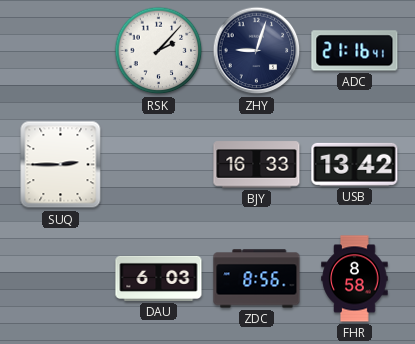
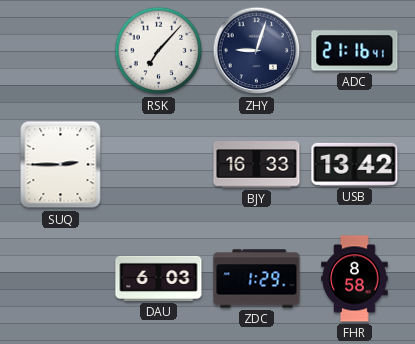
RSK: 2:07 -> 7:07
ZDC: 8:56 -> 1:29
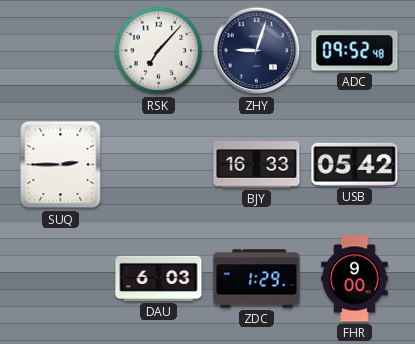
ADC: 21:16 -> 09:52
USB: 13:42 -> 05:42
FHR: 8:58 -> 9:00
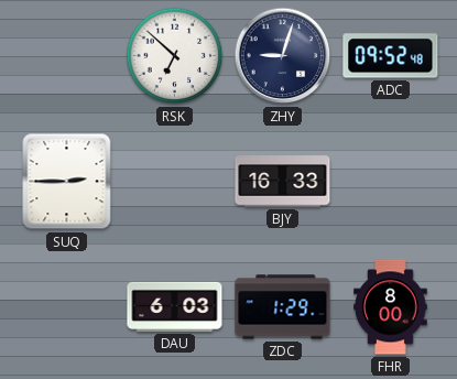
RSK: 7:07 -> 6:52
USB: 05:42 -> none
FHR: 9:00 -> 8:00
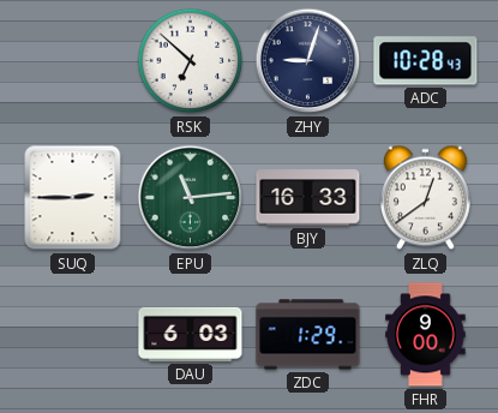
ADC: 09:52 -> 10:28
EPU: none -> 11:14
ZLQ: none -> 12:39
FHR: 8:00 -> 9:00
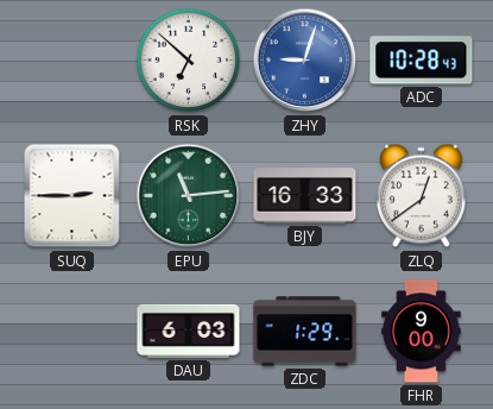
ZHY dial: navy -> blue
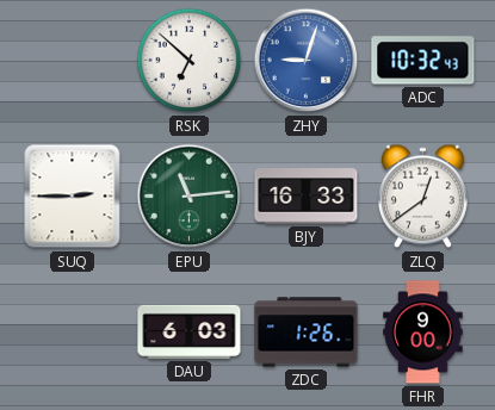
ADC: 10:28 -> 10:32
ZDC: 1:29 -> 1:26
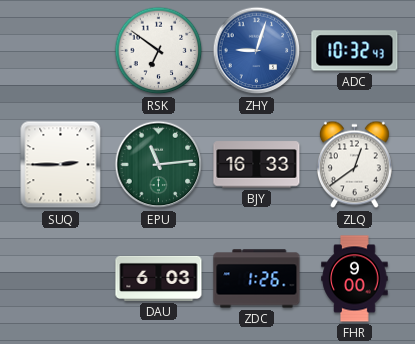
RSK: 6:52 -> 6:51
